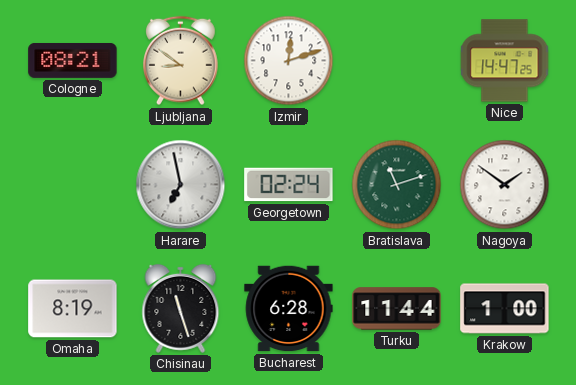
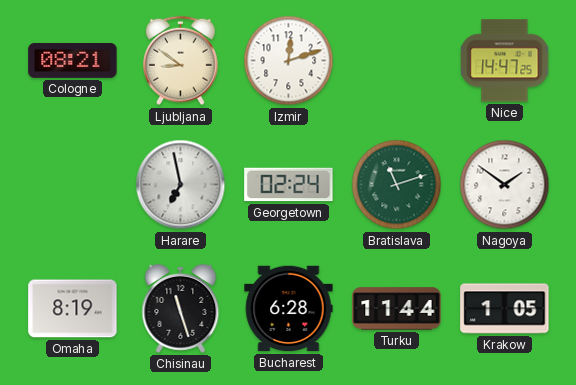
Krakow: 1:00 -> 1:05
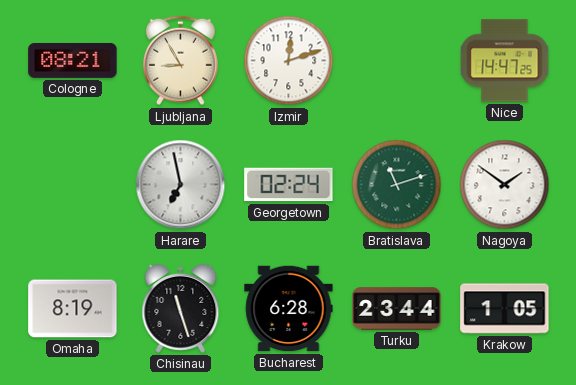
Ljubljana: 8:51 -> 8:55
Turku: 11:44 -> 23:44
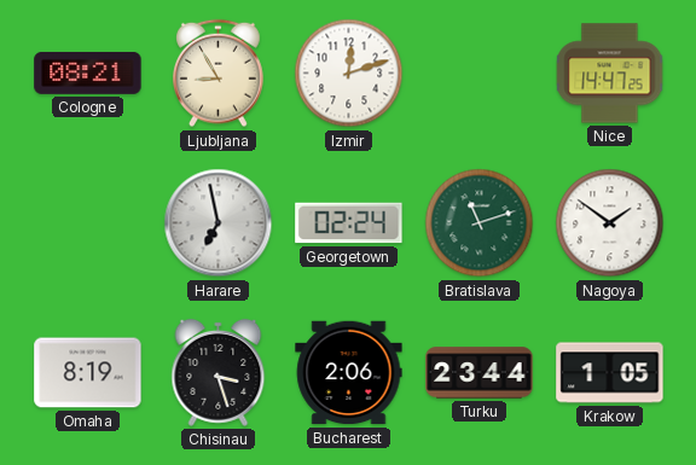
Chisinau: 11:27 -> 3:27
Bucharest: 6:28 -> 2:06
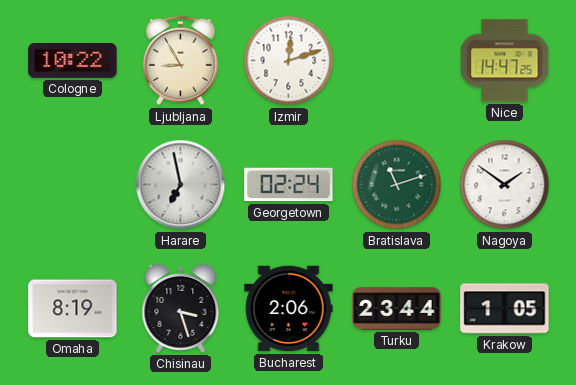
Cologne: 08:21 -> 10:22
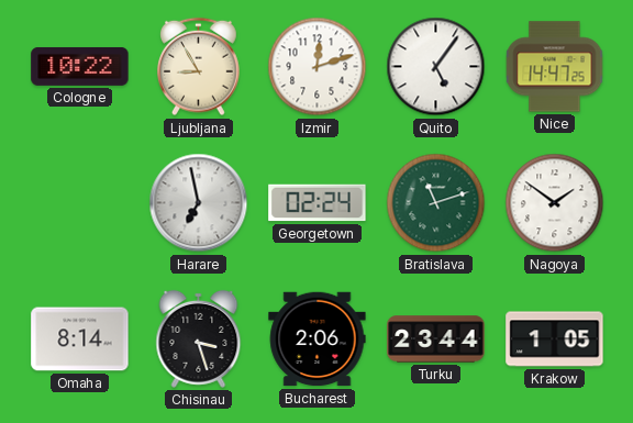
Quito: none -> 5:06
Omaha: 8:19 -> 8:14
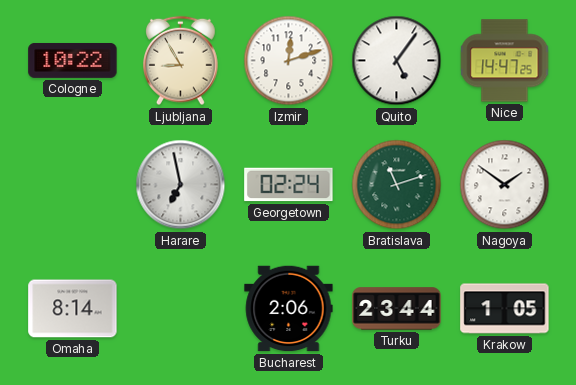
Chisinau: 3:27 -> none
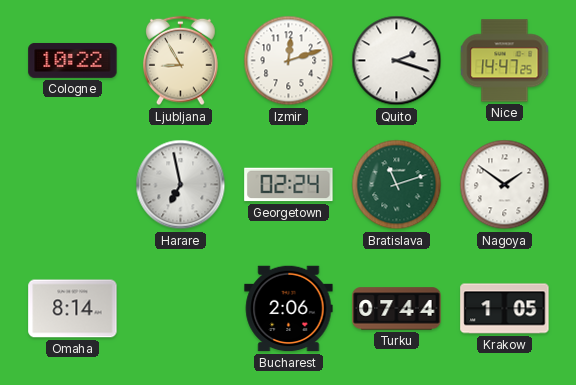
Quito: 5:06 -> 2:18
Turku: 23:44 -> 07:44
